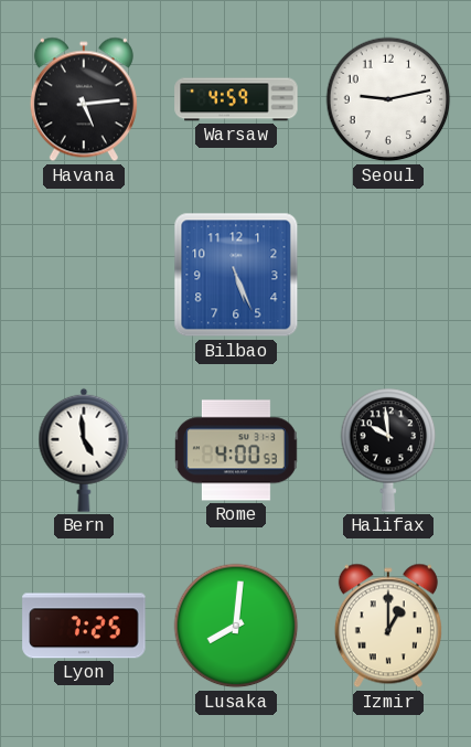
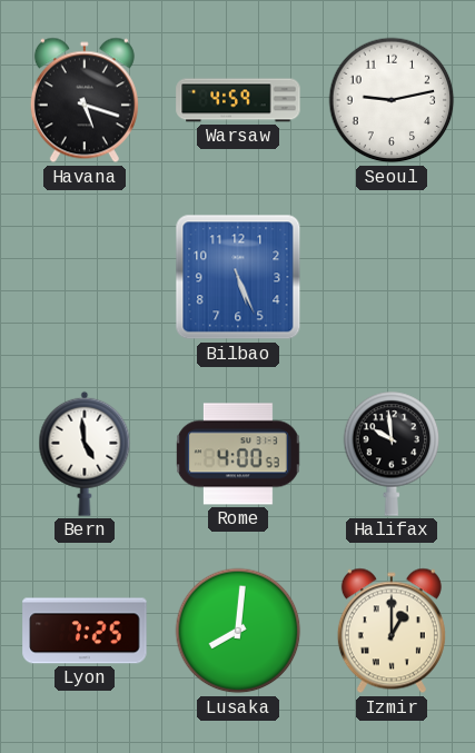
Havana: 5:14 -> 5:18
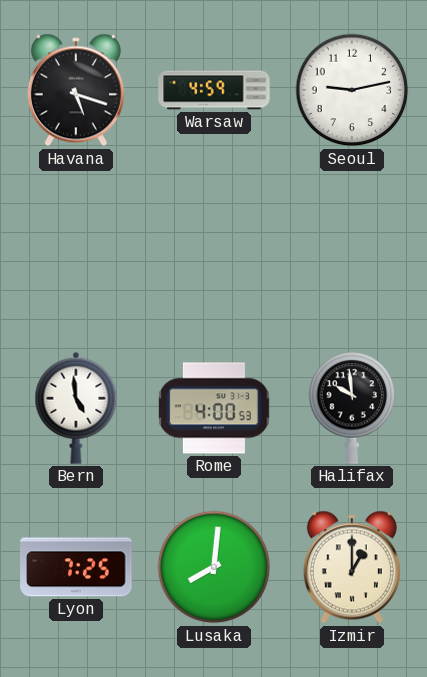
Bilbao: 5:26 -> none
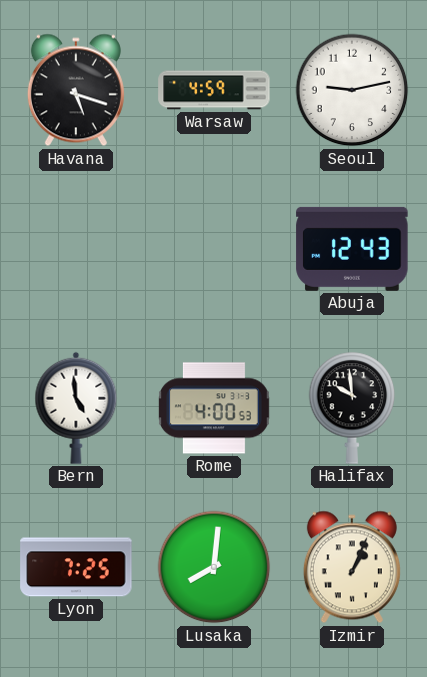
Abuja: none -> 12:43
Izmir: 1:00 -> 1:04
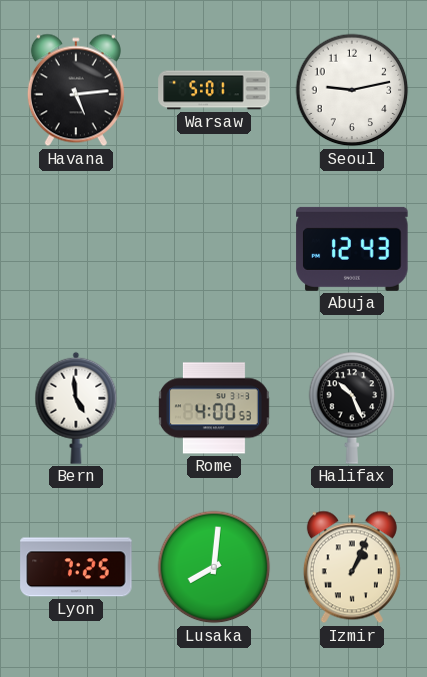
Havana: 5:18 -> 5:14
Warsaw: 4:59 -> 5:01
Halifax: 9:59 -> 10:26
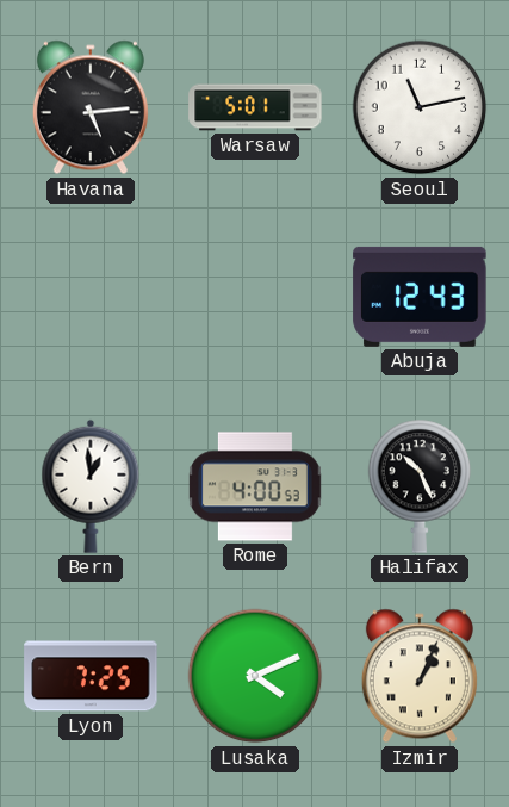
Seoul: 9:13 -> 11:13
Bern: 4:59 -> 12:59
Lusaka: 8:01 -> 4:11
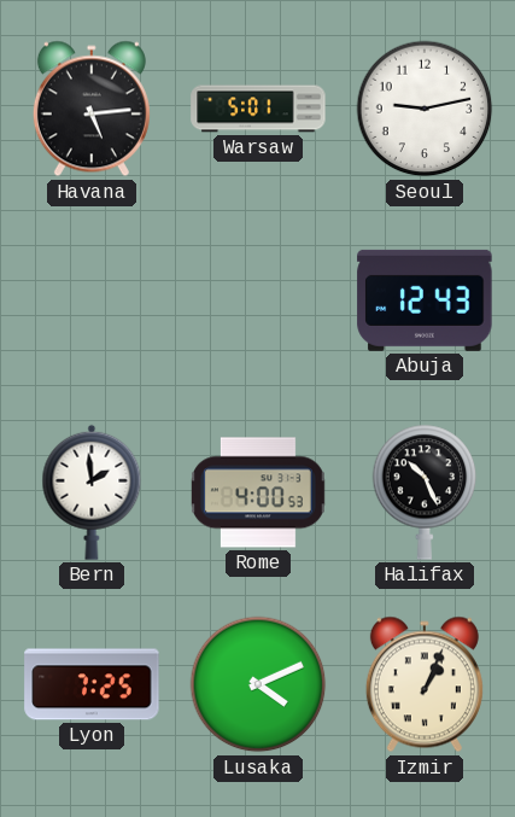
Seoul: 11:13 -> 9:13
Bern: 12:59 -> 1:59
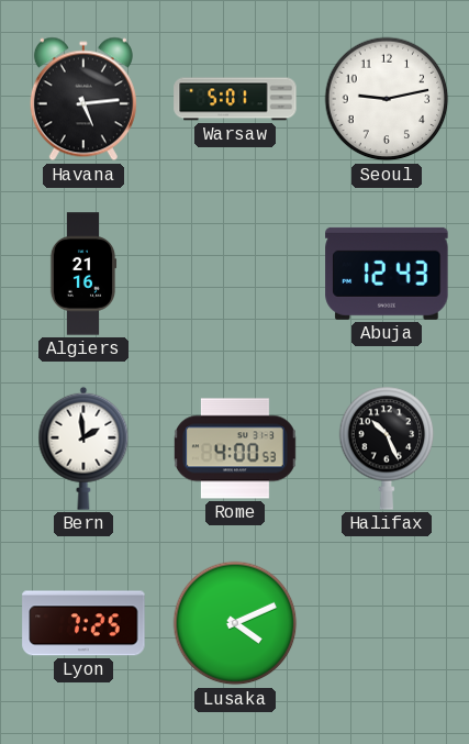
Algiers: none -> 21:16
Izmir: 1:04 -> none
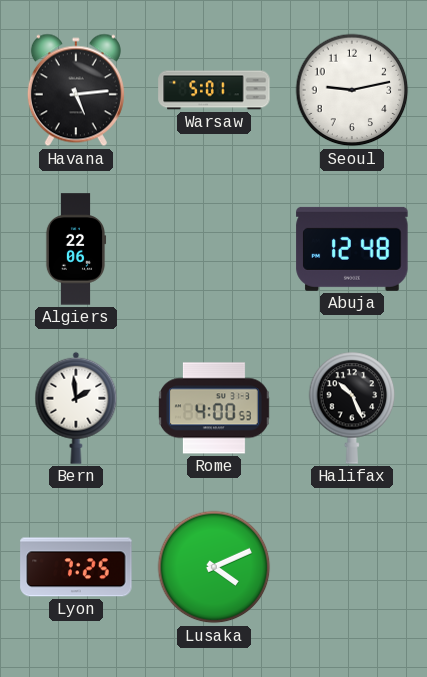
Algiers: 21:16 -> 22:06
Abuja: 12:43 -> 12:48
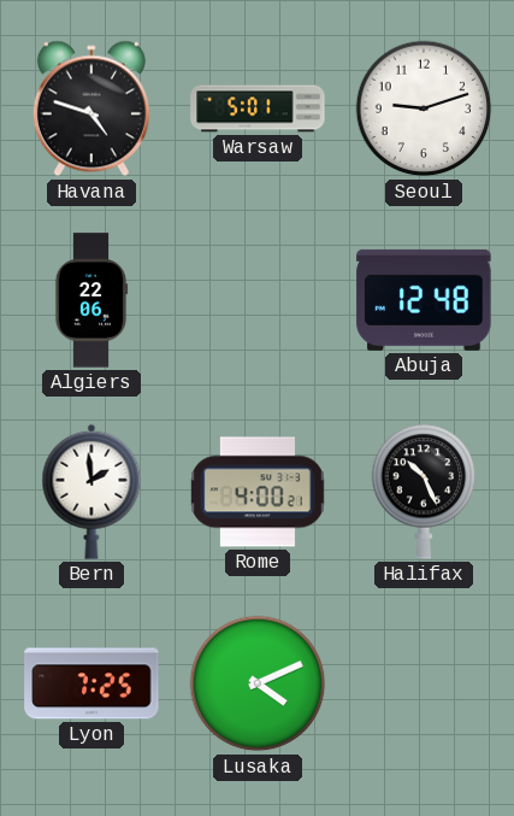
Havana: 5:14 -> 4:48
Seoul: 9:13 -> 9:12
Rome: 4:00:53 -> 4:00:21
